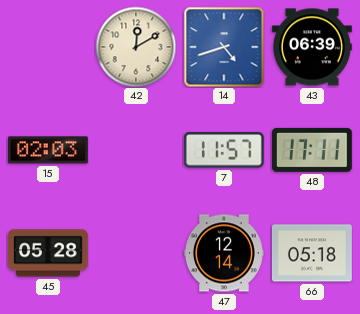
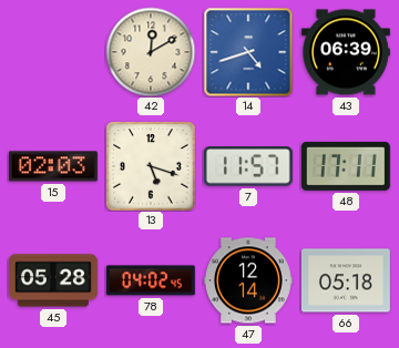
13: none -> 5:18
78: none -> 04:02
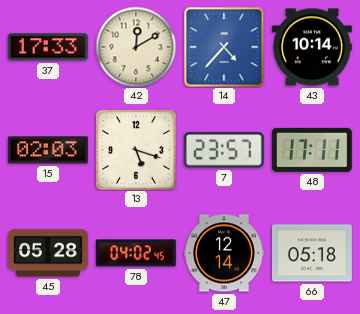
37: none -> 17:33
14: 4:42 -> 4:37
43: 06:39 -> 10:14
7: 11:57 -> 23:57
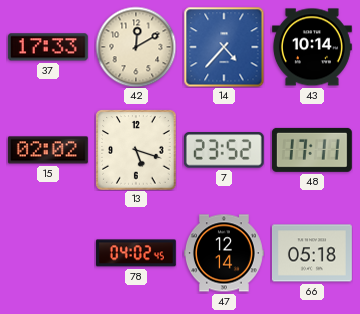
15: 02:03 -> 02:02
7: 23:57 -> 23:52
45: 05:28 -> none
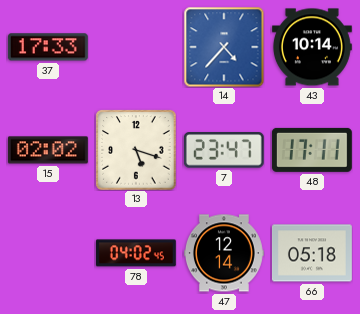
42: 12:10 -> none
7: 23:52 -> 23:47
